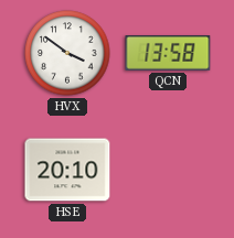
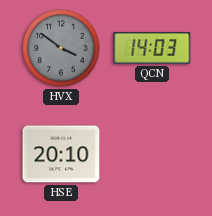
HVX dial: white -> grey
QCN: 13:58 -> 14:03
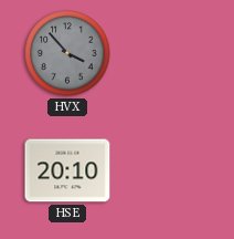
HVX: 3:51 -> 3:53
QCN: 14:03 -> none
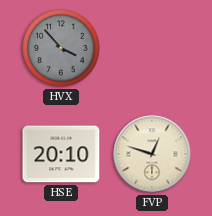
FVP: none -> 12:48
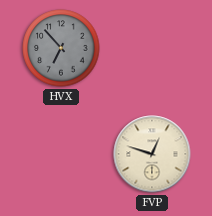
HVX: 3:53 -> 6:53
HSE: 20:10 -> none
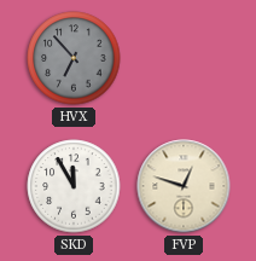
SKD: none -> 11:55
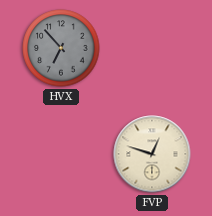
SKD: 11:55 -> none
